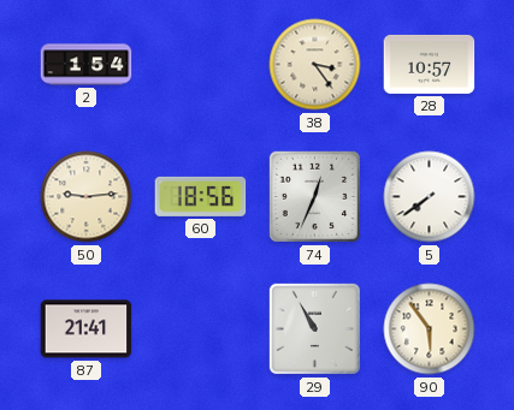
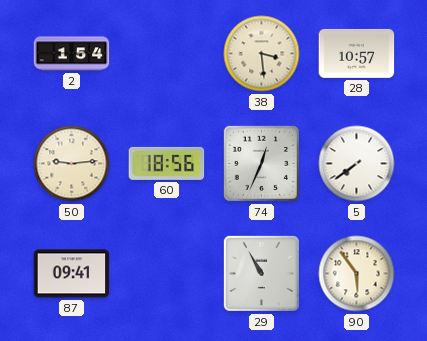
38: 3:24 -> 3:29
87: 21:41 -> 09:41
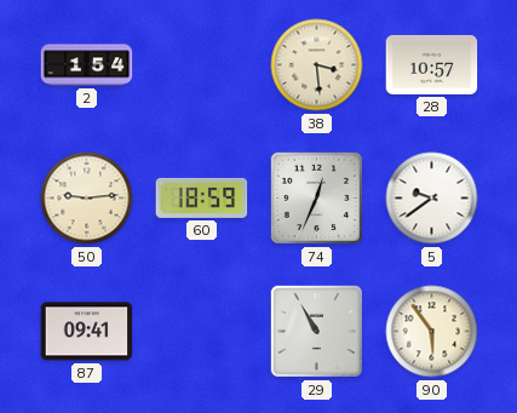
60: 18:56 -> 18:59
5: 7:39 -> 9:39
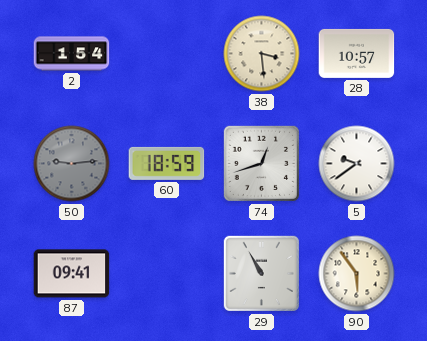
50 dial: cream -> grey
74: 12:34 -> 12:42
